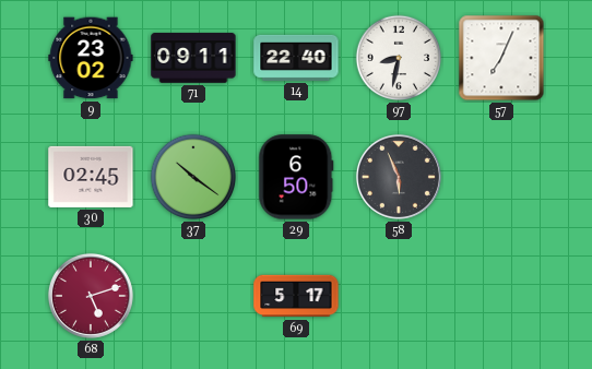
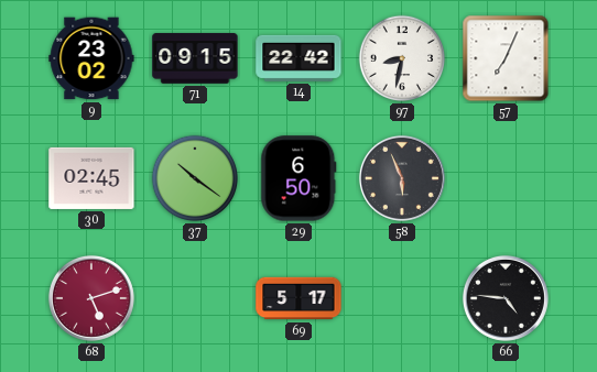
71: 09:11 -> 09:15
14: 22:40 -> 22:42
66: none -> 4:46
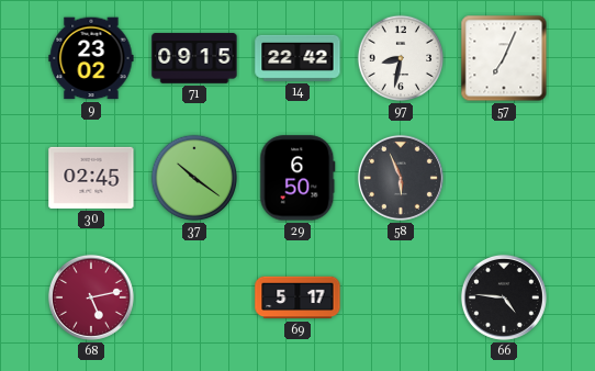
68: 5:12 -> 5:13
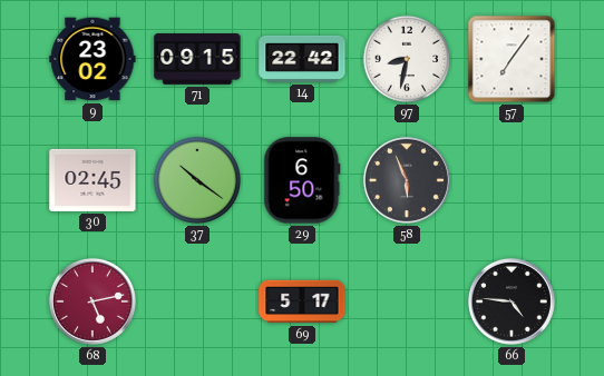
57: 7:04 -> 7:06
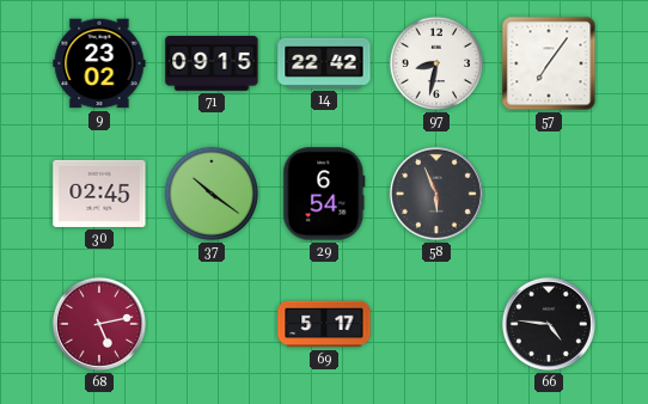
29: 6:50 -> 6:54
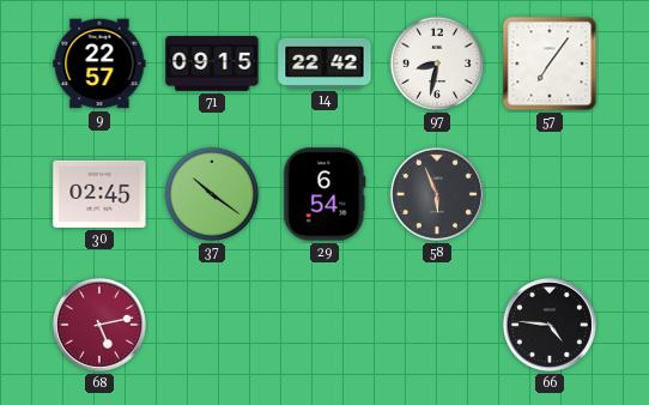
9: 23:02 -> 22:57
69: 5:17 -> none
